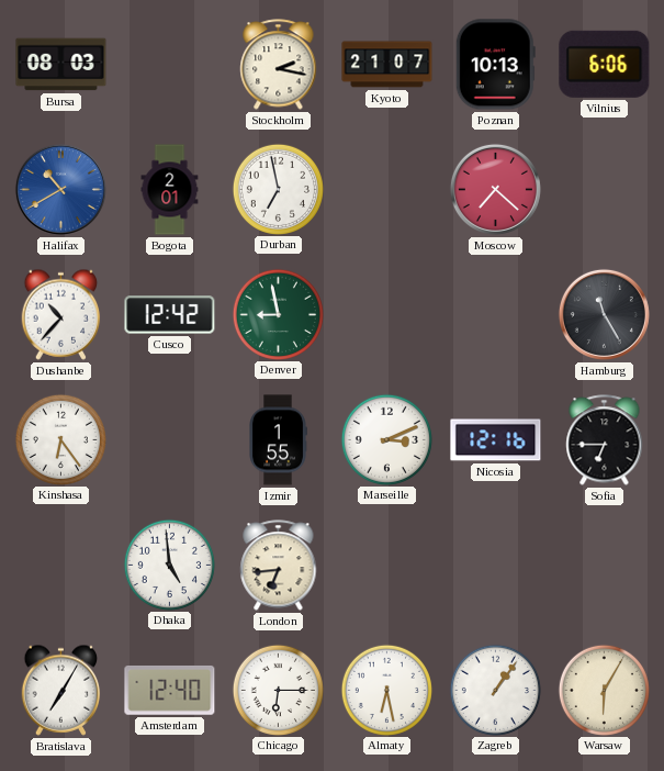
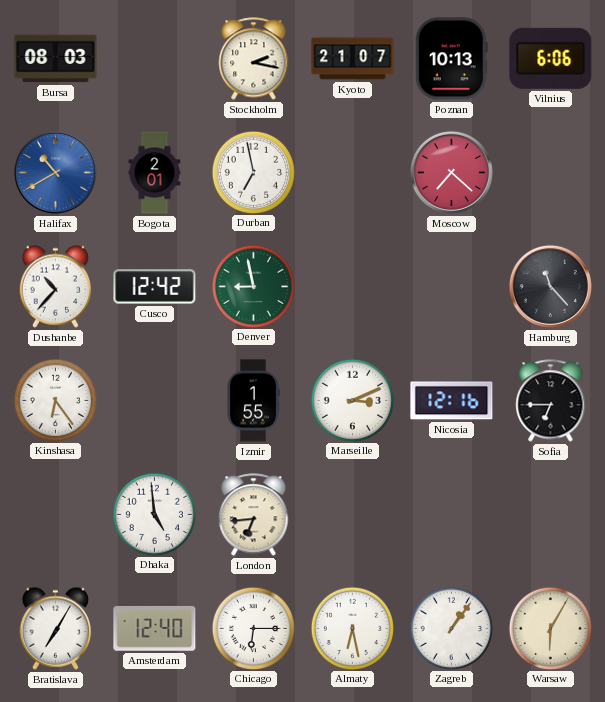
Hamburg: 11:25 -> 11:23
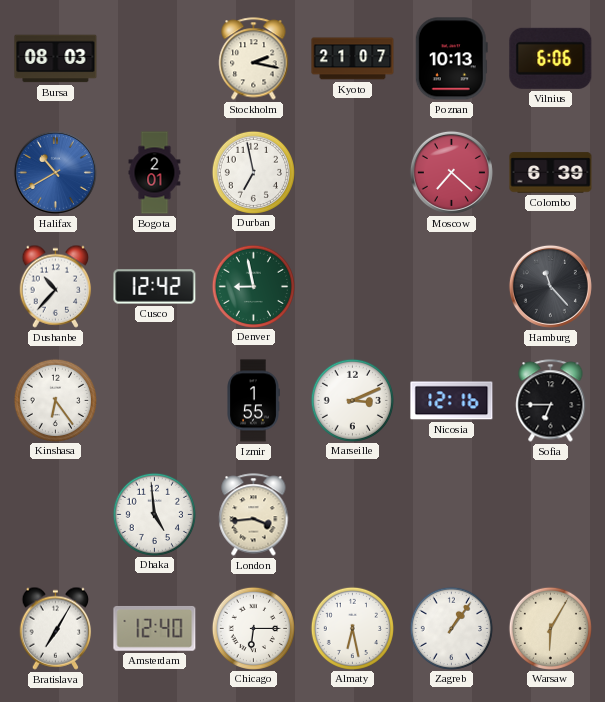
Colombo: none -> 6:39
London: 6:44 -> 3:44
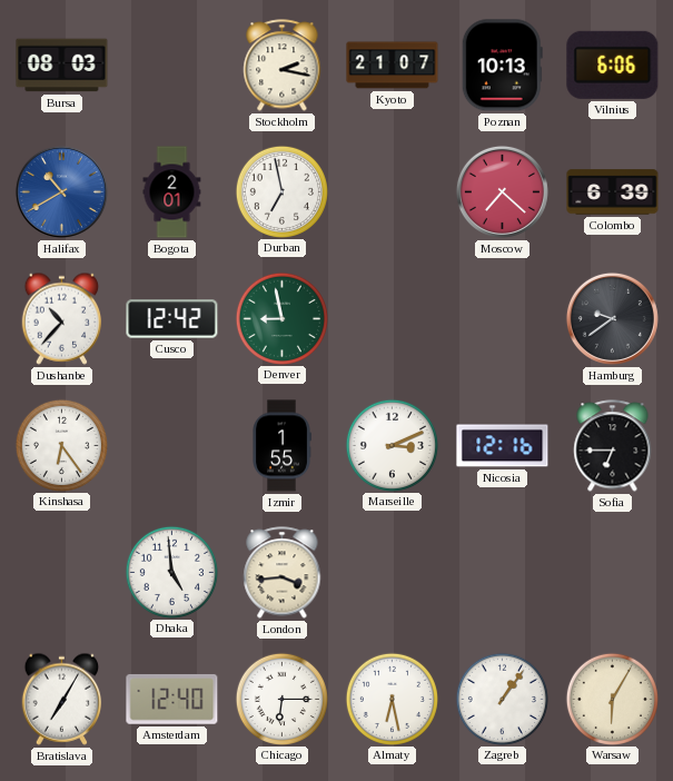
Hamburg: 11:23 -> 9:39
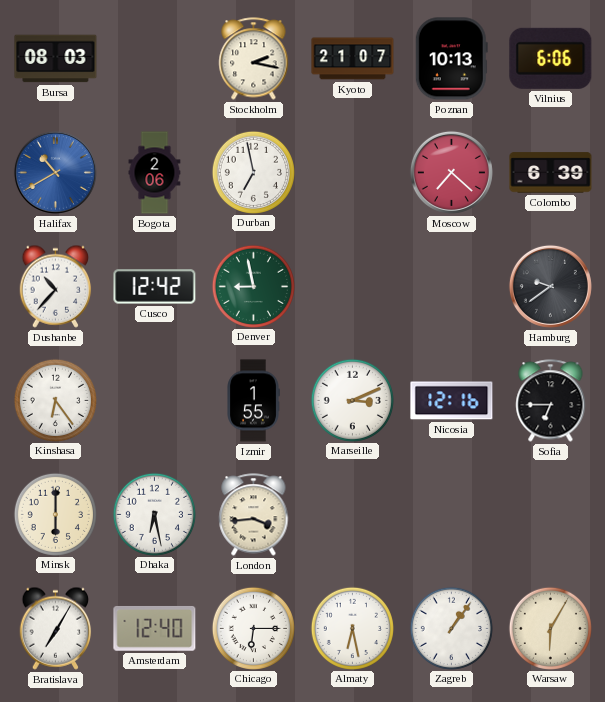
Bogota: 2:01 -> 2:06
Minsk: none -> 6:00
Dhaka: 4:59 -> 6:28
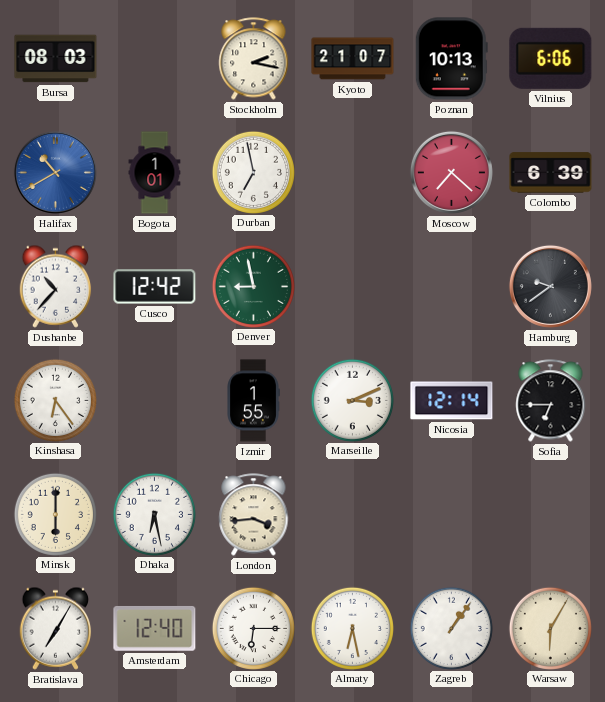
Bogota: 2:06 -> 1:01
Nicosia: 12:16 -> 12:14
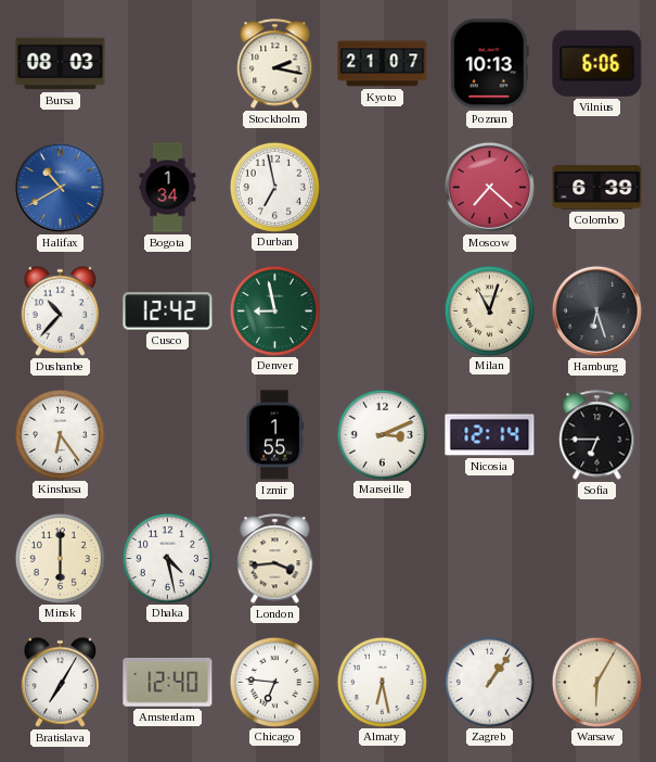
Bogota: 1:01 -> 1:34
Milan: none -> 11:03
Hamburg: 9:39 -> 6:27
Dhaka: 6:28 -> 4:28
Chicago: 6:15 -> 6:46
